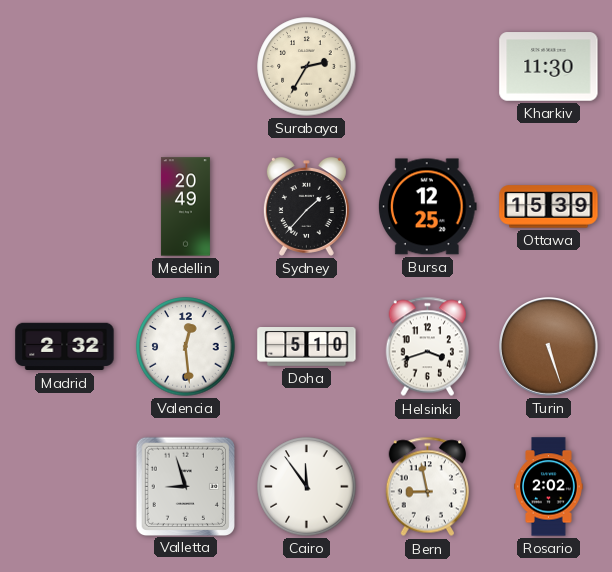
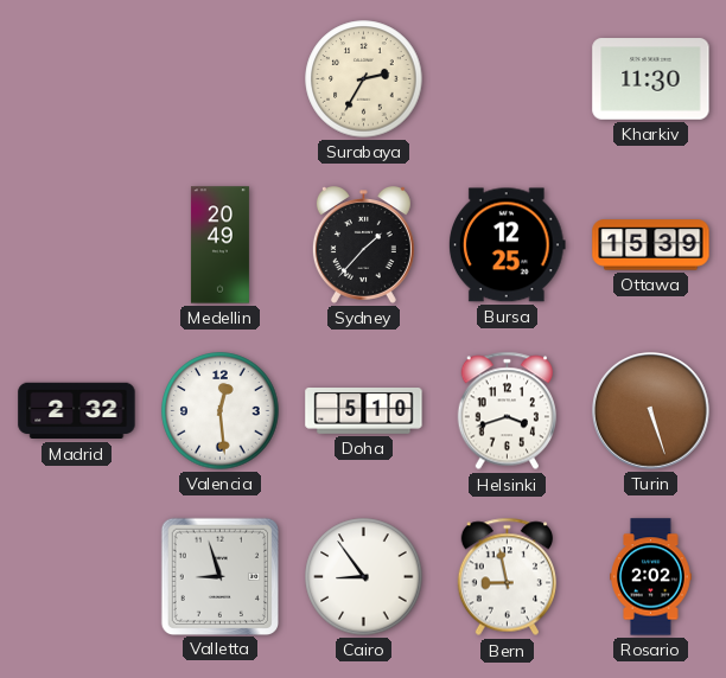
Cairo: 11:54 -> 8:54
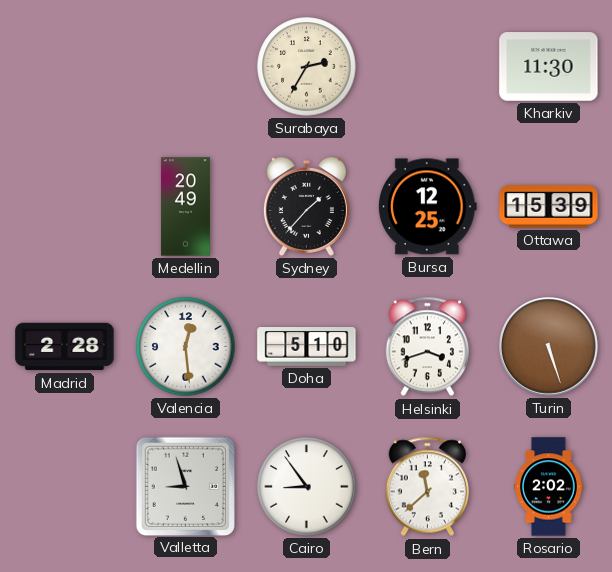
Madrid: 2:32 -> 2:28
Bern: 8:58 -> 11:38
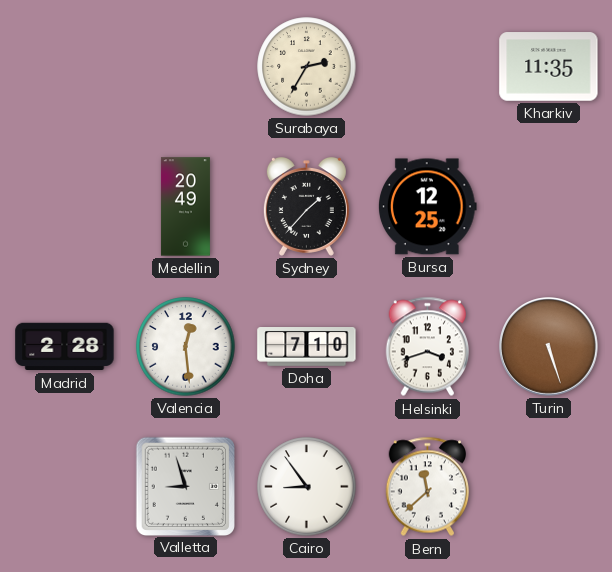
Kharkiv: 11:30 -> 11:35
Ottawa: 15:39 -> none
Doha: 5:10 -> 7:10
Rosario: 2:02 -> none
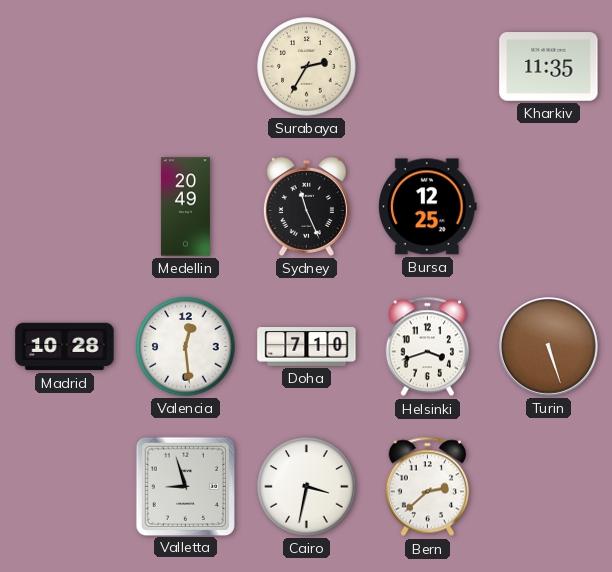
Sydney: 1:37 -> 11:26
Madrid: 2:28 -> 10:28
Cairo: 8:54 -> 3:32
Bern: 11:38 -> 2:38
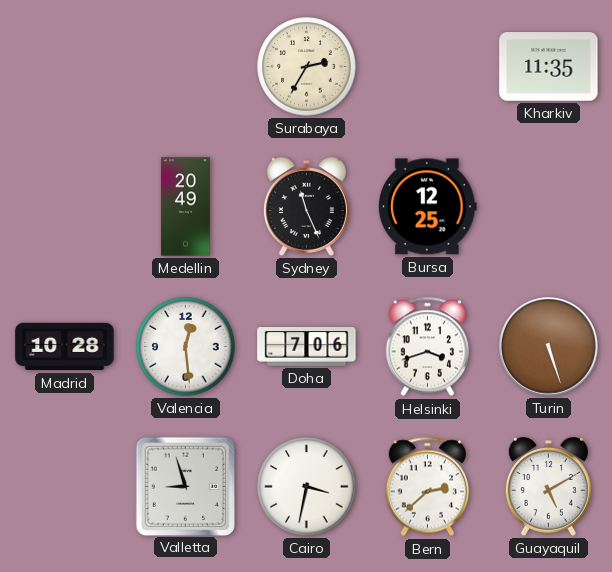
Doha: 7:10 -> 7:06
Guayaquil: none -> 5:10
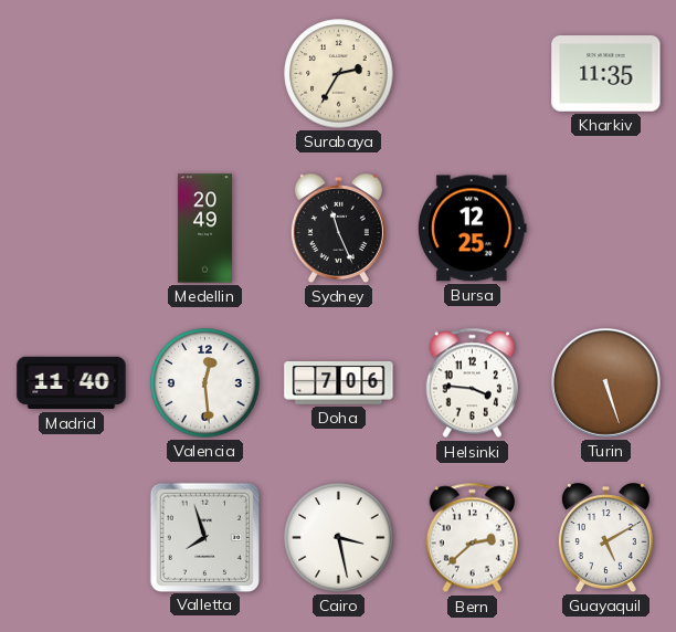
Madrid: 10:28 -> 11:40
Helsinki: 3:42 -> 3:46
Valletta: 8:57 -> 7:57
Cairo: 3:32 -> 3:28
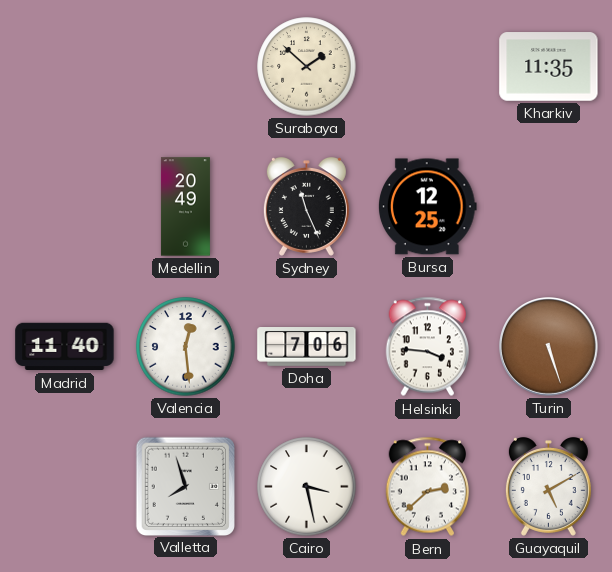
Surabaya: 2:35 -> 1:52
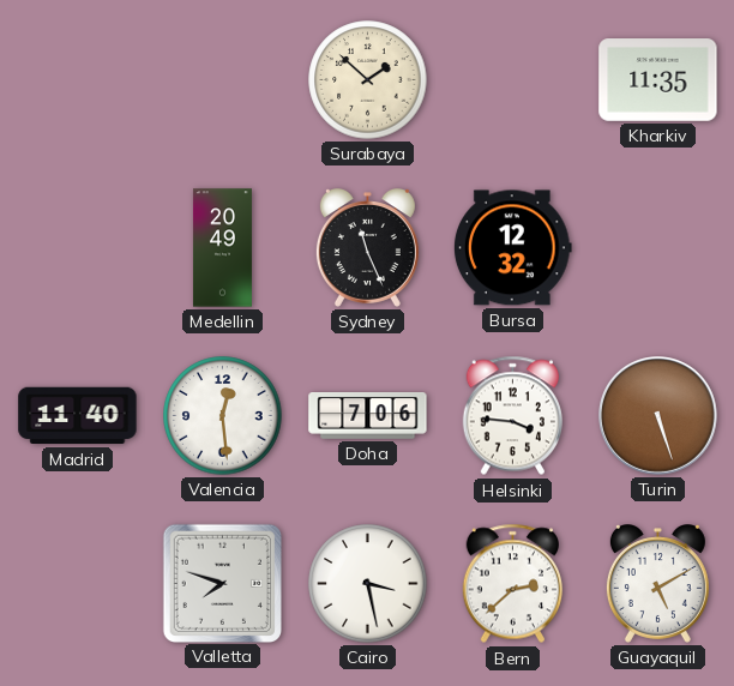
Bursa: 12:25 -> 12:32
Valletta: 7:57 -> 7:48
